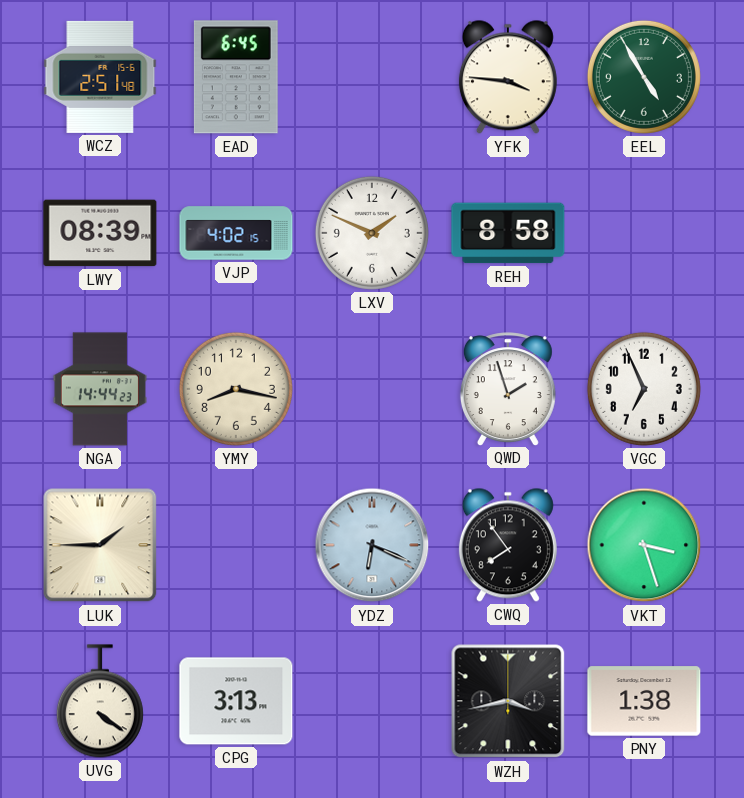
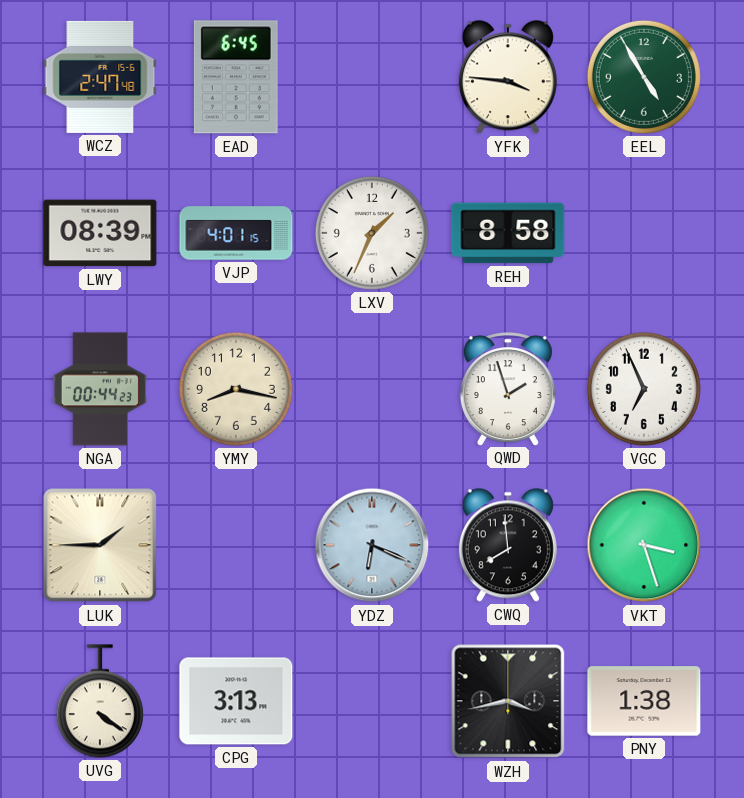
WCZ: 2:51 -> 2:47
VJP: 4:02 -> 4:01
LXV: 1:49 -> 1:34
NGA: 14:44 -> 00:44
CWQ: 7:54 -> 7:59
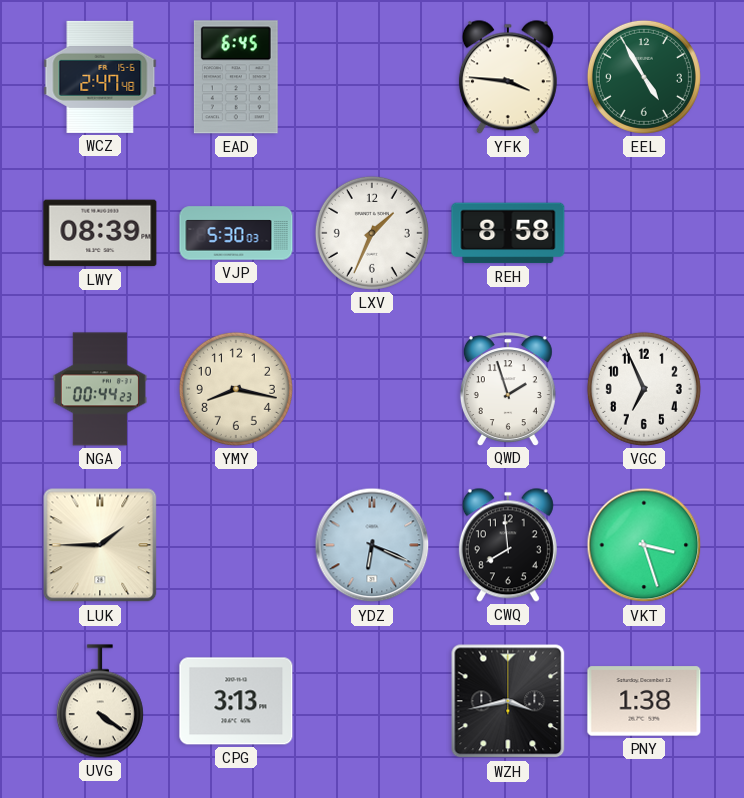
VJP: 4:01 -> 5:30
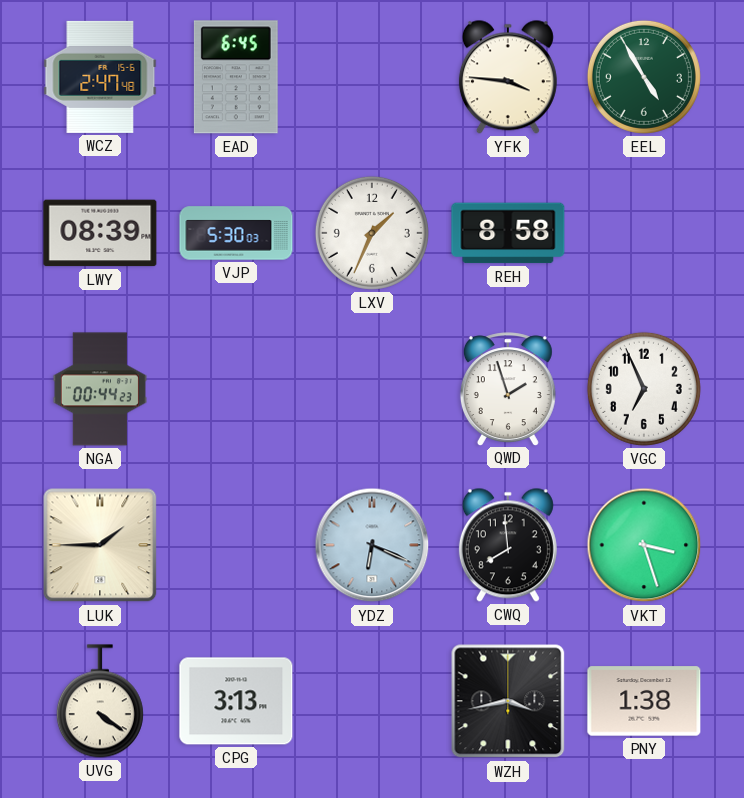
YMY: 8:17 -> none
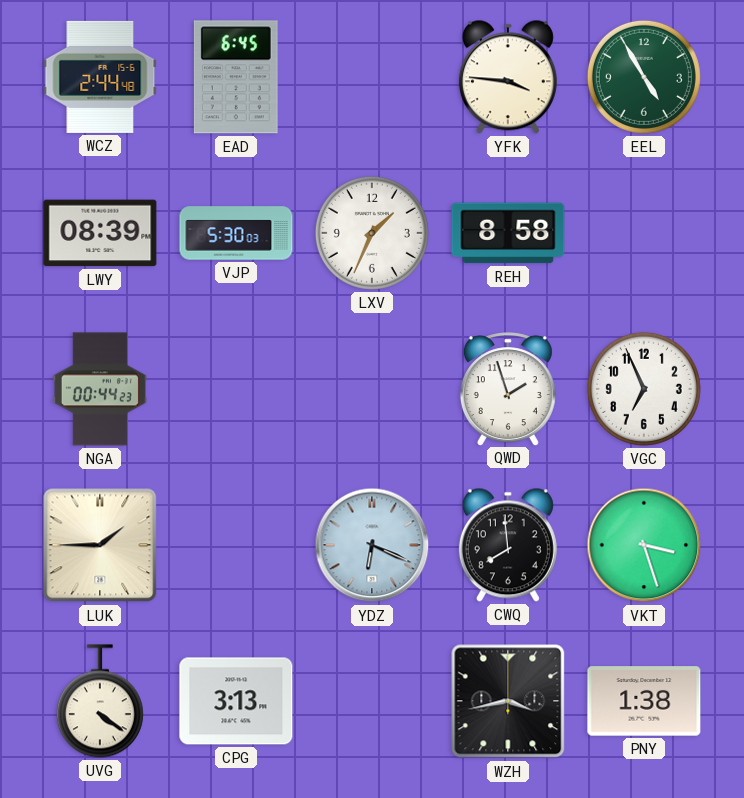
WCZ: 2:47 -> 2:44
